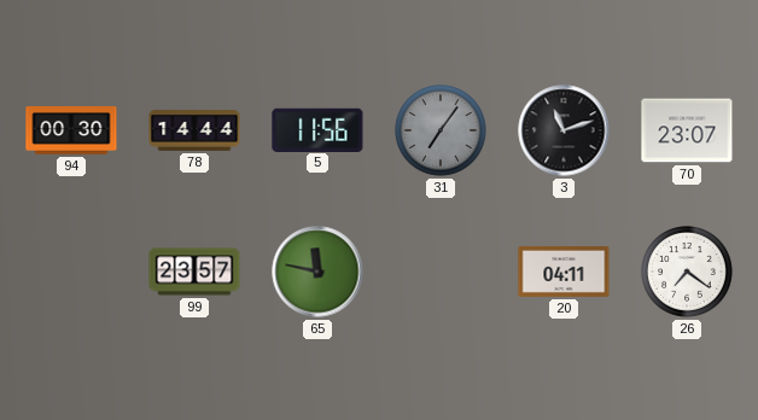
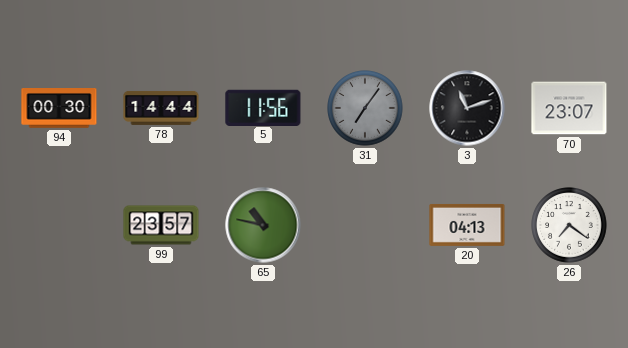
65: 11:47 -> 10:47
20: 04:11 -> 04:13
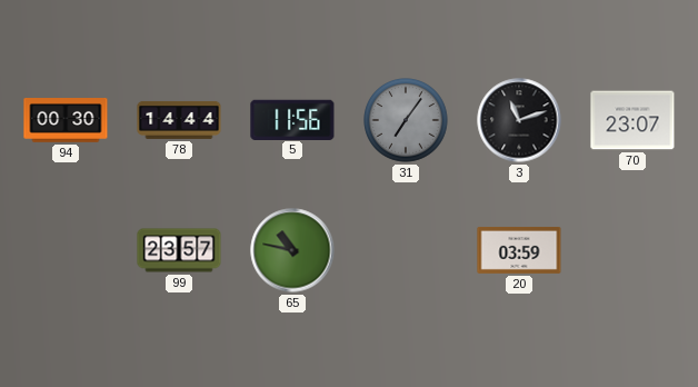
20: 04:13 -> 03:59
26: 7:21 -> none
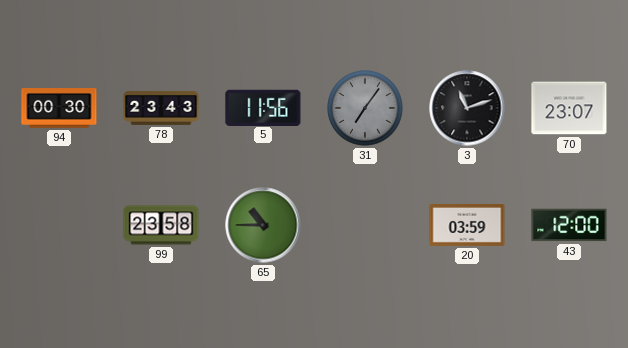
78: 14:44 -> 23:43
99: 23:57 -> 23:58
65: 10:47 -> 10:45
43: none -> 12:00
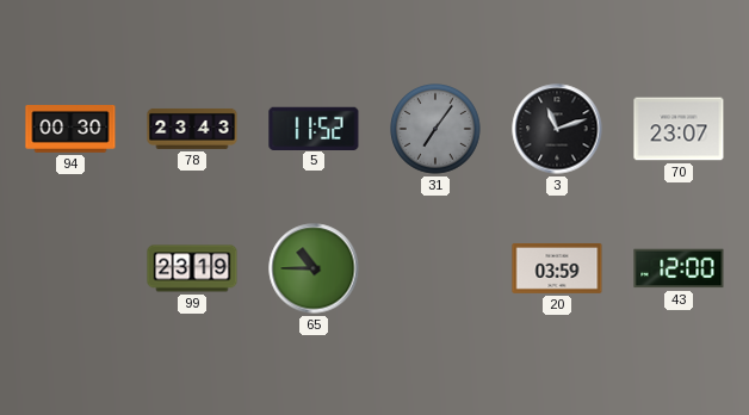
5: 11:56 -> 11:52
99: 23:58 -> 23:19
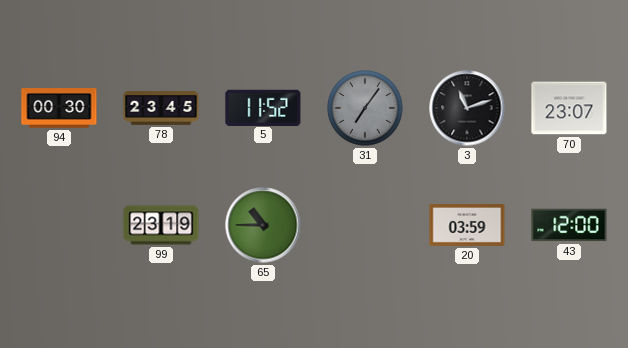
78: 23:43 -> 23:45
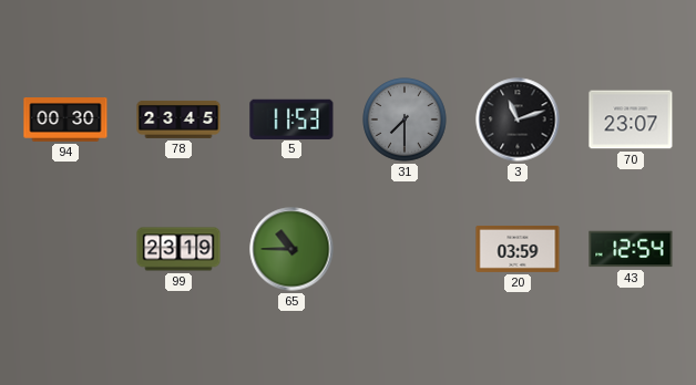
5: 11:52 -> 11:53
31: 7:06 -> 7:30
43: 12:00 -> 12:54
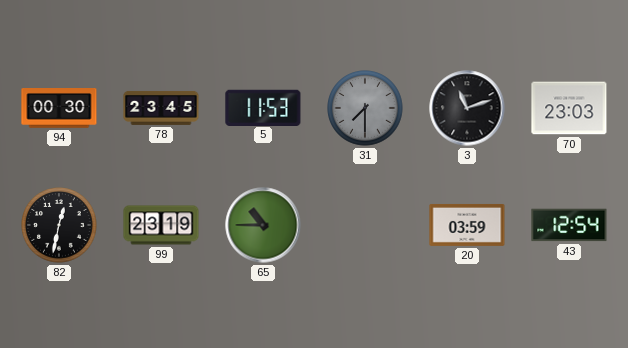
70: 23:07 -> 23:03
82: none -> 12:32
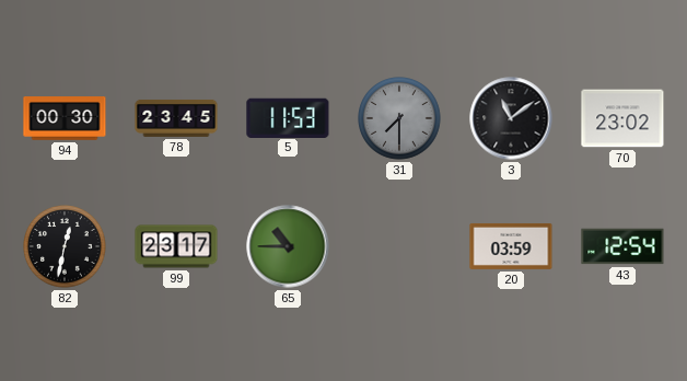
3: 11:12 -> 11:09
70: 23:03 -> 23:02
99: 23:19 -> 23:17
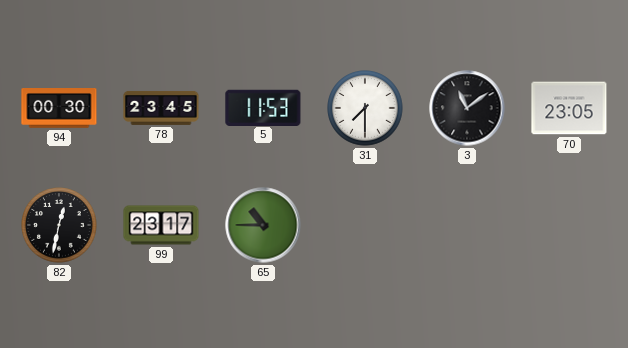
31 dial: grey -> white
70: 23:02 -> 23:05
20: 03:59 -> none
43: 12:54 -> none
